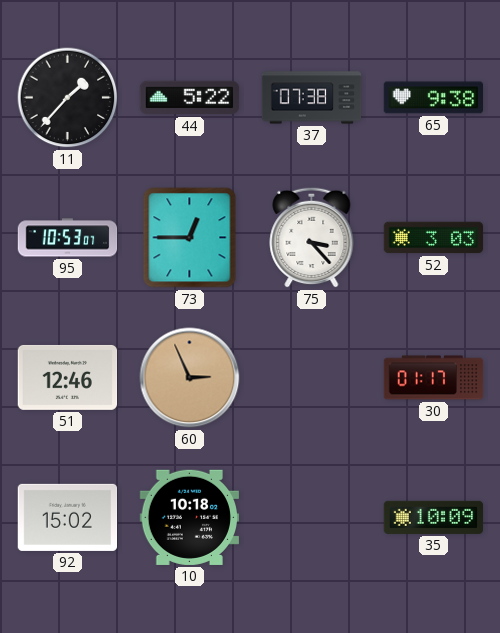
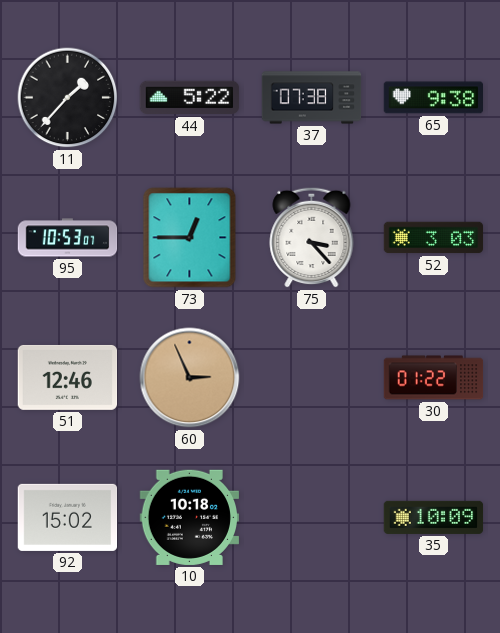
30: 01:17 -> 01:22
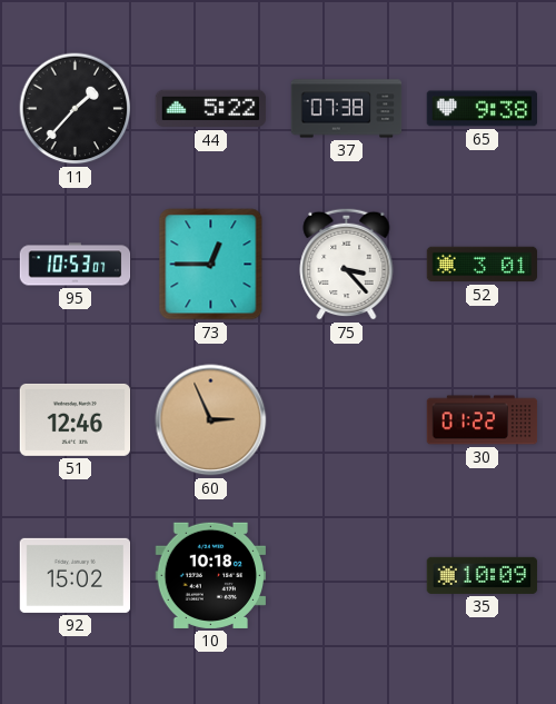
52: 3:03 -> 3:01
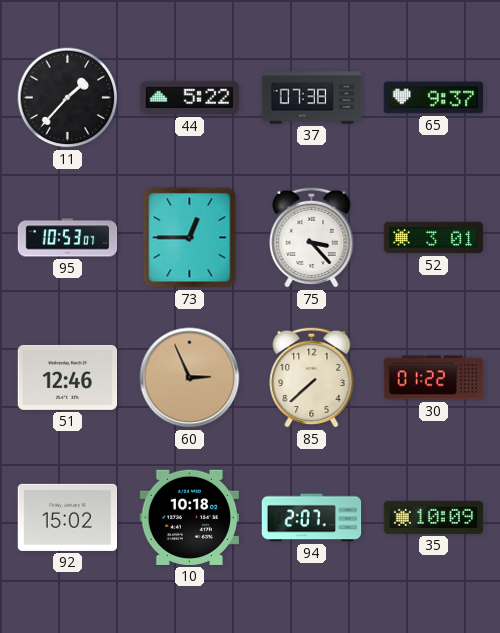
65: 9:38 -> 9:37
85: none -> 7:38
94: none -> 2:07
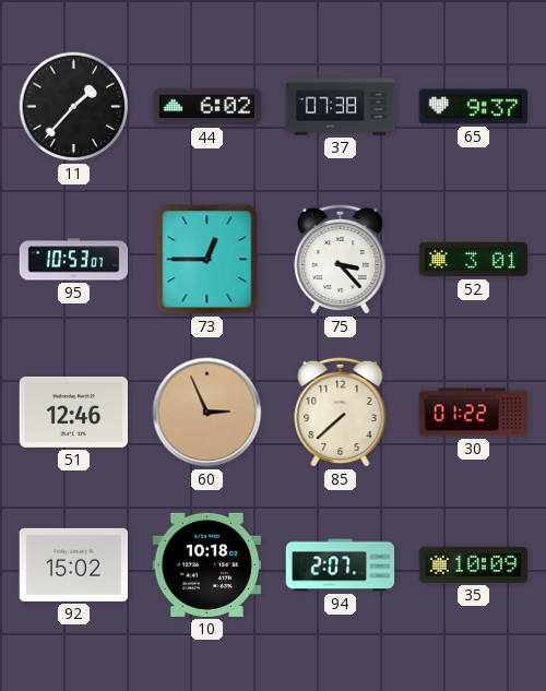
44: 5:22 -> 6:02
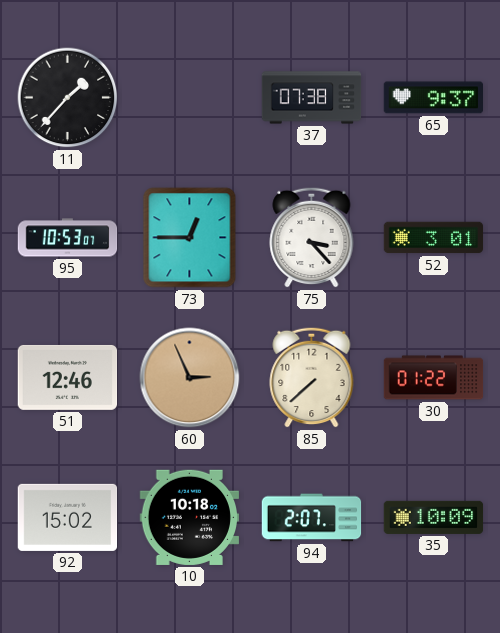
44: 6:02 -> none
